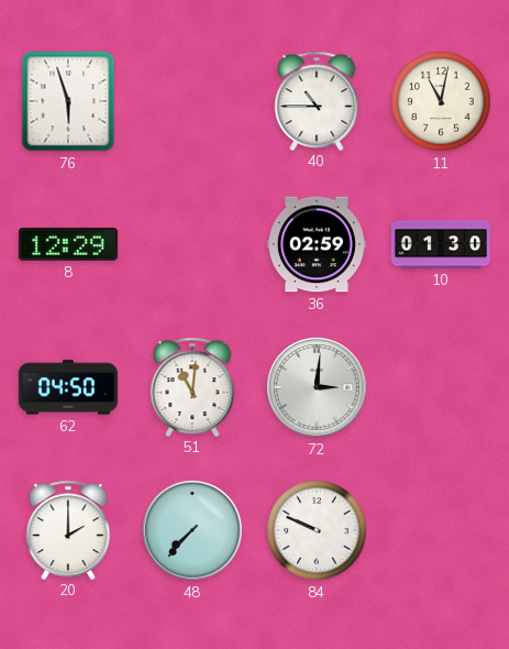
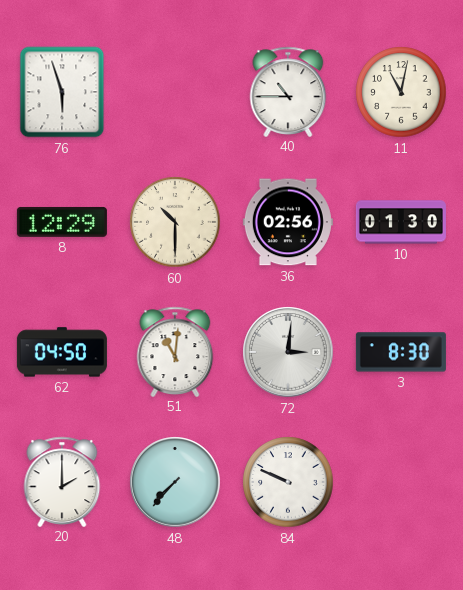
60: none -> 10:30
36: 02:59 -> 02:56
3: none -> 8:30
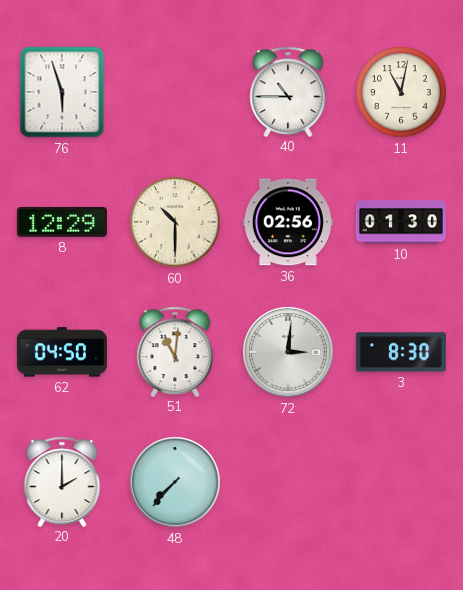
84: 9:49 -> none
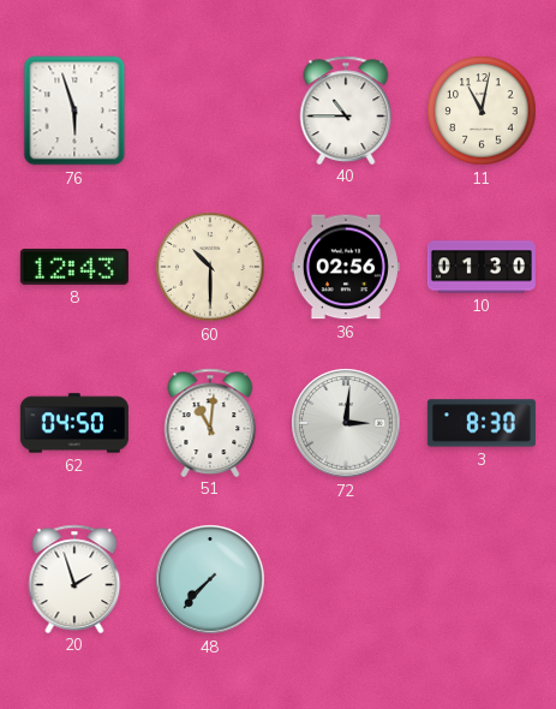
8: 12:29 -> 12:43
20: 2:00 -> 1:57
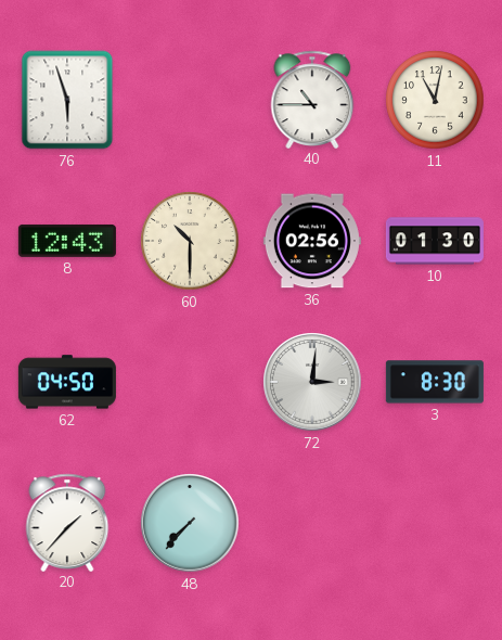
51: 11:01 -> none
20: 1:57 -> 1:37
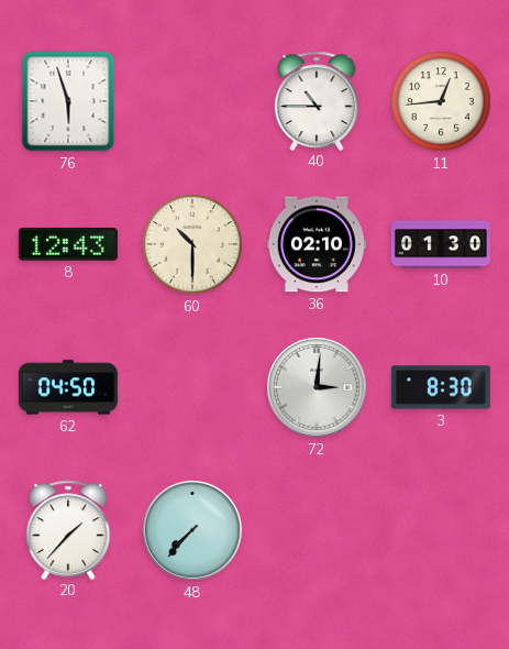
11: 11:02 -> 12:44
36: 02:56 -> 02:10
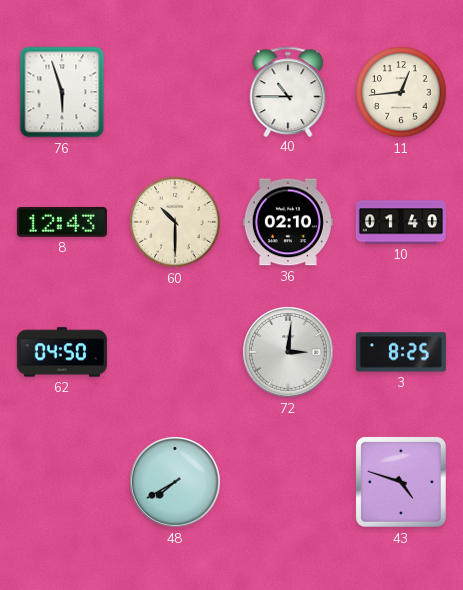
10: 01:30 -> 01:40
3: 8:30 -> 8:25
20: 1:37 -> none
48: 7:37 -> 7:40
43: none -> 4:48
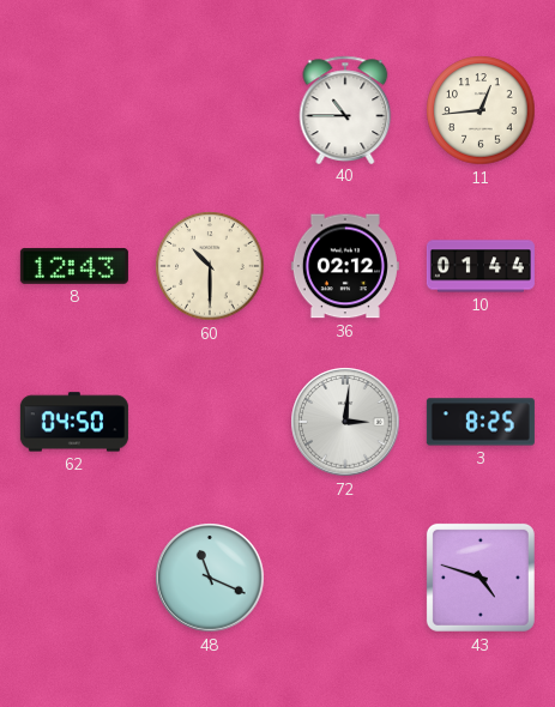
76: 5:57 -> none
36: 02:10 -> 02:12
10: 01:40 -> 01:44
48: 7:40 -> 11:19
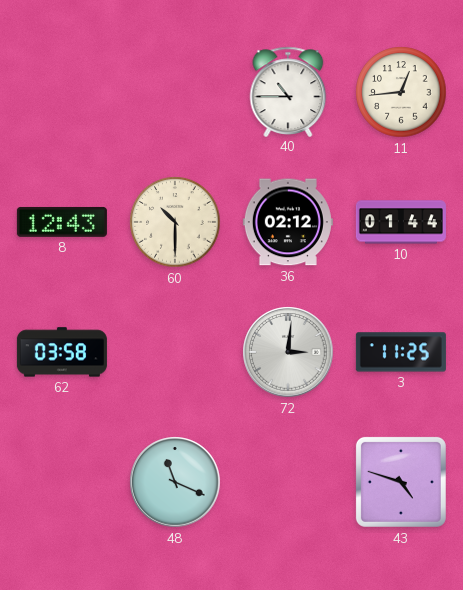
62: 04:50 -> 03:58
3: 8:25 -> 11:25
